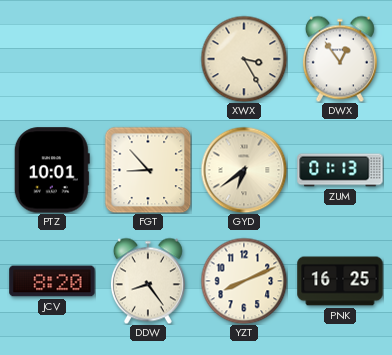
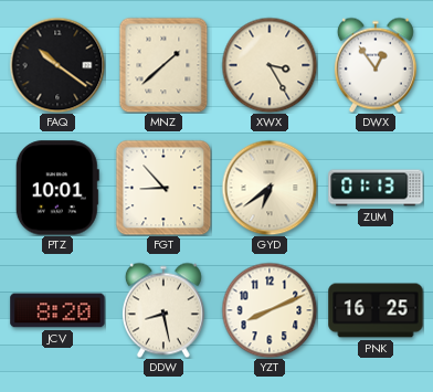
FAQ: none -> 10:21
MNZ: none -> 1:38
DDW: 8:24 -> 8:28
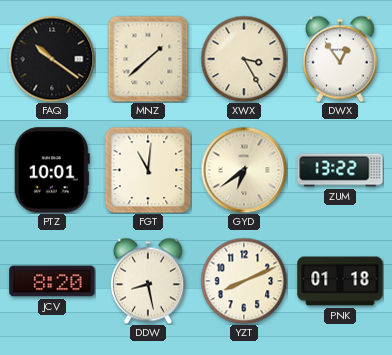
FGT: 8:53 -> 11:01
ZUM: 01:13 -> 13:22
PNK: 16:25 -> 01:18
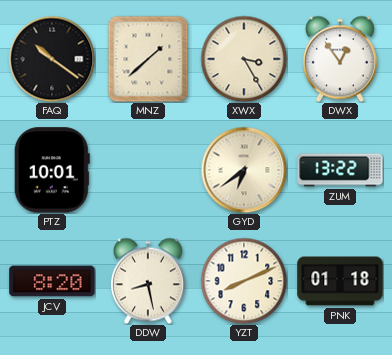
FGT: 11:01 -> none
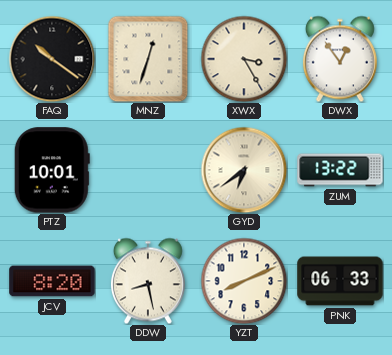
MNZ: 1:38 -> 12:33
PNK: 01:18 -> 06:33
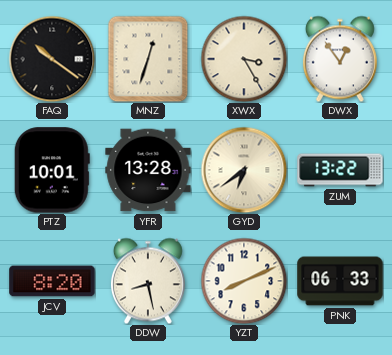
YFR: none -> 13:28
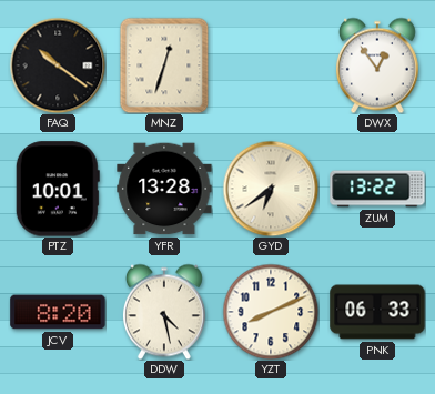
XWX: 3:25 -> none
DDW: 8:28 -> 4:28
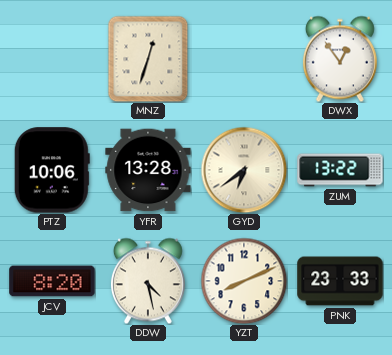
FAQ: 10:21 -> none
PTZ: 10:01 -> 10:06
PNK: 06:33 -> 23:33
